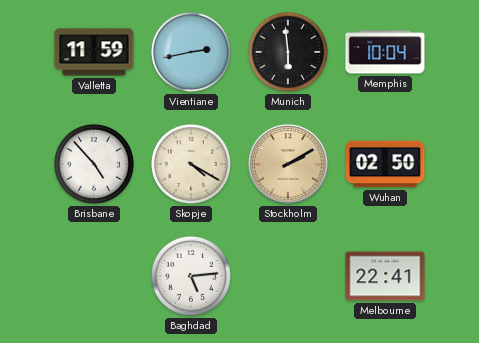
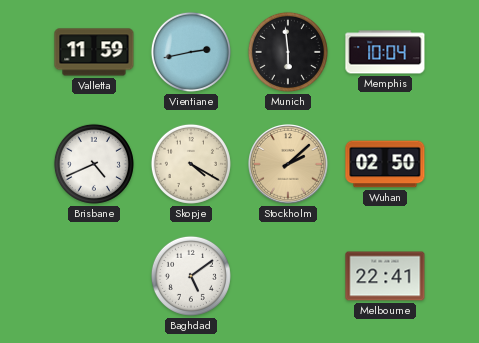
Brisbane: 4:53 -> 4:41
Stockholm: 2:10 -> 2:08
Baghdad: 5:14 -> 5:09
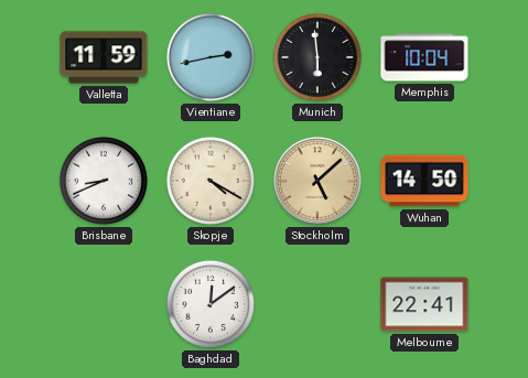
Brisbane: 4:41 -> 8:41
Stockholm: 2:08 -> 5:08
Wuhan: 02:50 -> 14:50
Baghdad: 5:09 -> 12:09
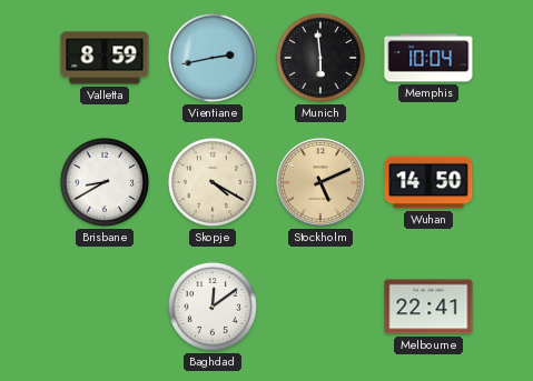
Valletta: 11:59 -> 8:59
Brisbane: 8:41 -> 8:40
Stockholm: 5:08 -> 5:11
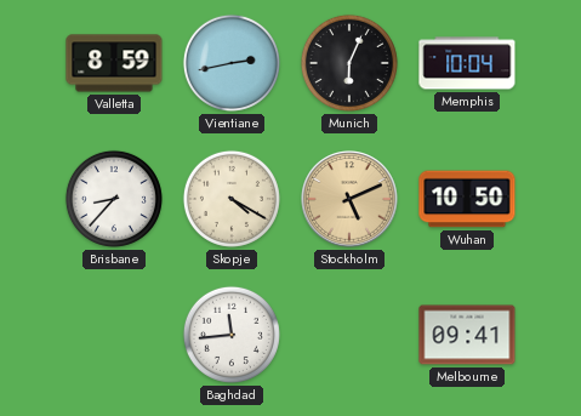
Munich: 5:59 -> 6:04
Brisbane: 8:40 -> 8:37
Wuhan: 14:50 -> 10:50
Baghdad: 12:09 -> 11:44
Melbourne: 22:41 -> 09:41
